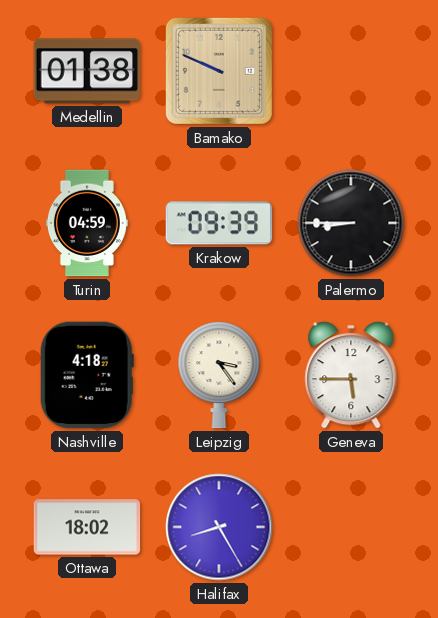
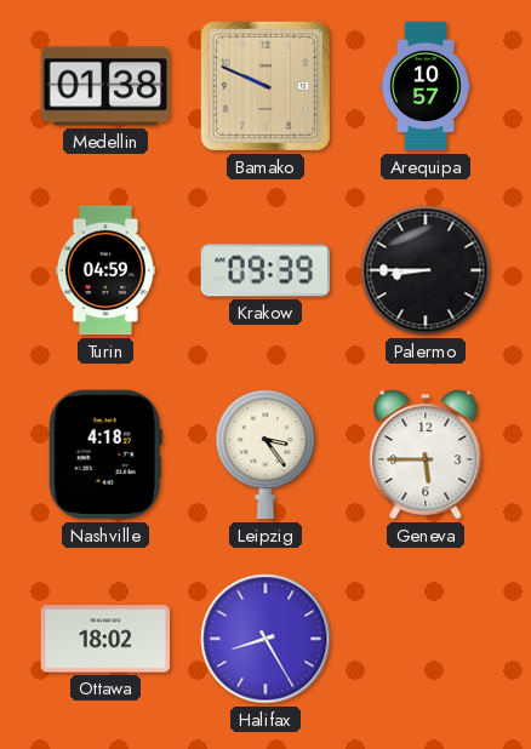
Arequipa: none -> 10:57
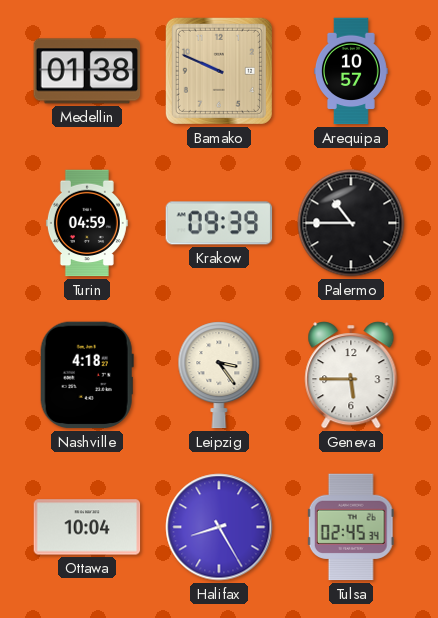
Palermo: 8:45 -> 10:45
Ottawa: 18:02 -> 10:04
Tulsa: none -> 02:45
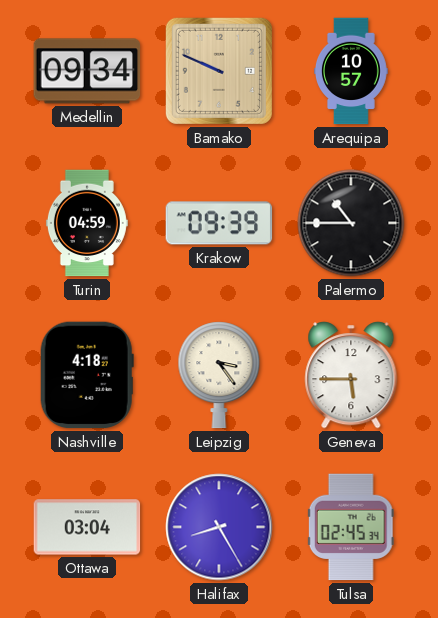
Medellin: 01:38 -> 09:34
Ottawa: 10:04 -> 03:04
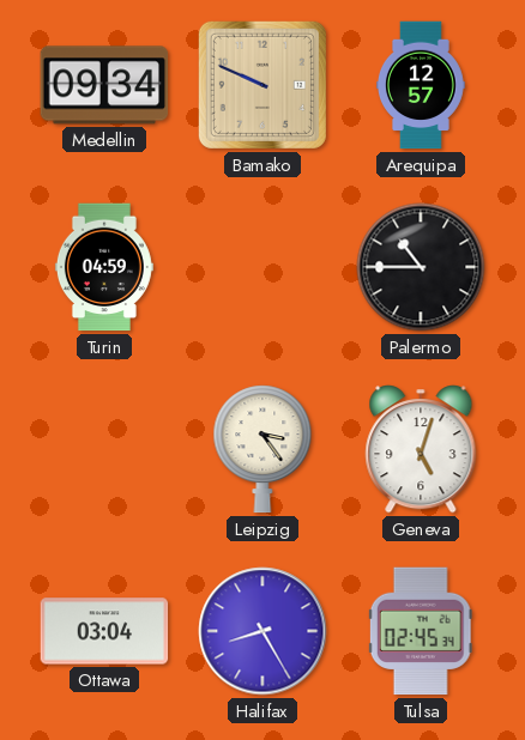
Arequipa: 10:57 -> 12:57
Krakow: 09:39 -> none
Nashville: 4:18 -> none
Geneva: 5:45 -> 5:03
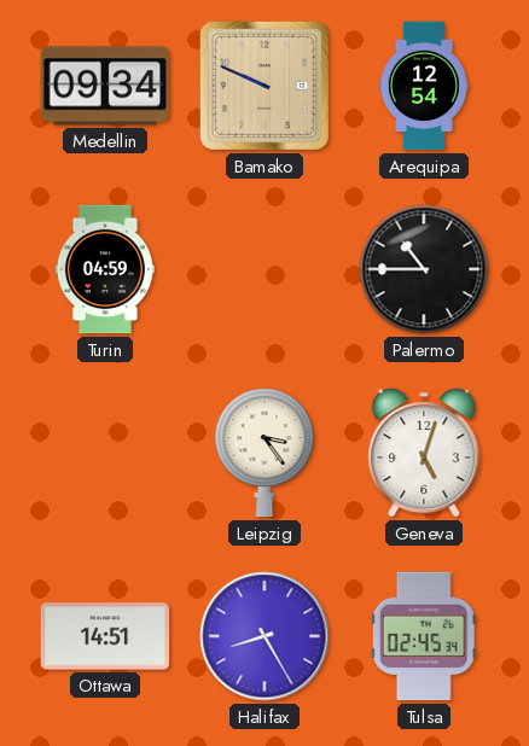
Arequipa: 12:57 -> 12:54
Ottawa: 03:04 -> 14:51
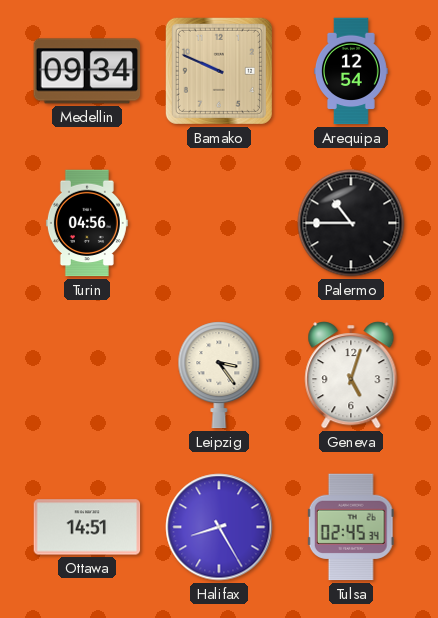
Turin: 04:59 -> 04:56
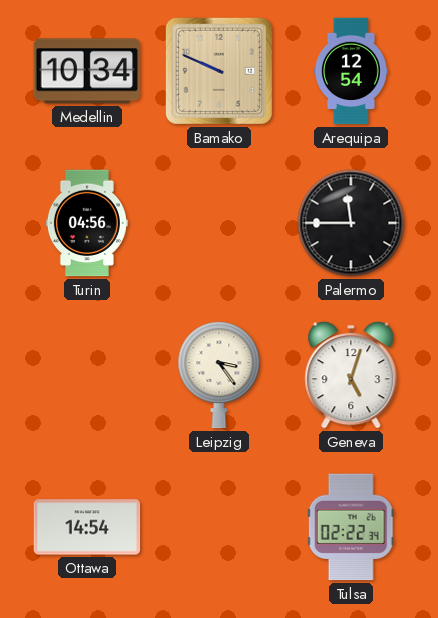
Medellin: 09:34 -> 10:34
Palermo: 10:45 -> 11:45
Ottawa: 14:51 -> 14:54
Halifax: 8:25 -> none
Tulsa: 02:45 -> 02:22
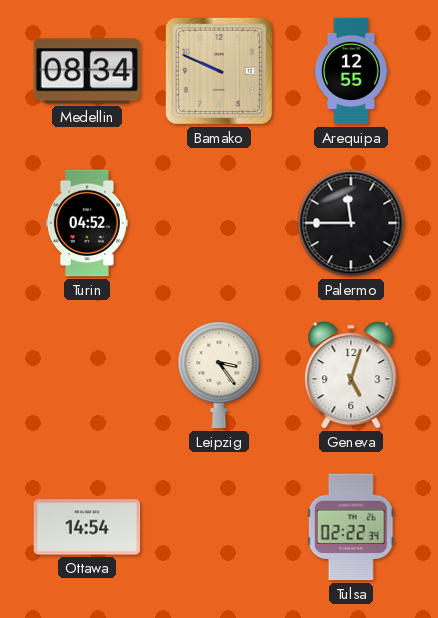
Medellin: 10:34 -> 08:34
Arequipa: 12:54 -> 12:55
Turin: 04:56 -> 04:52
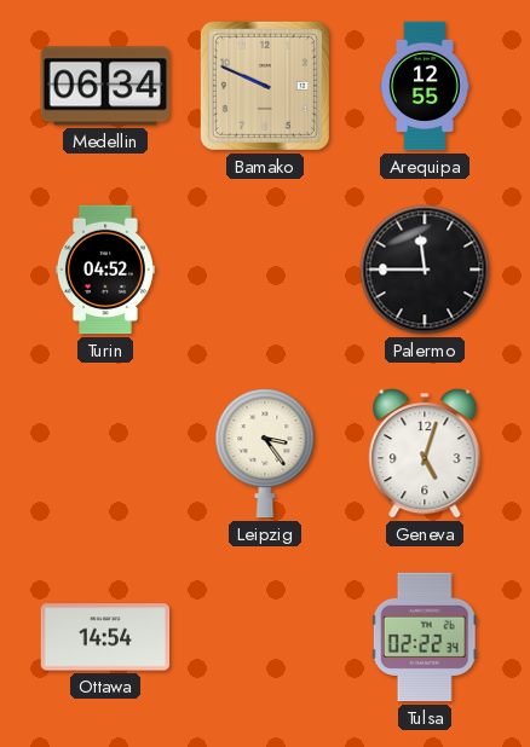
Medellin: 08:34 -> 06:34
